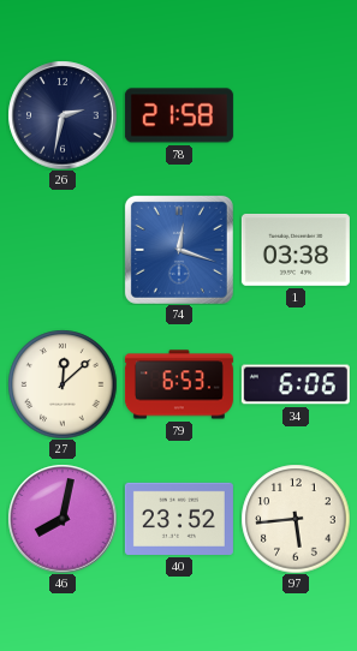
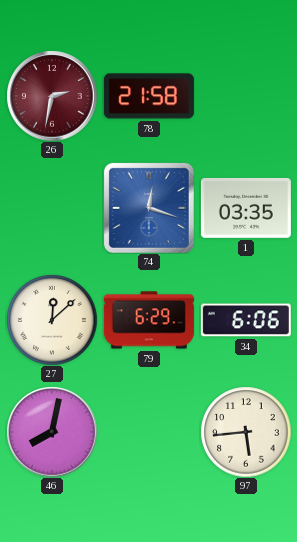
26 dial: navy -> burgundy
1: 03:38 -> 03:35
79: 6:53 -> 6:29
40: 23:52 -> none
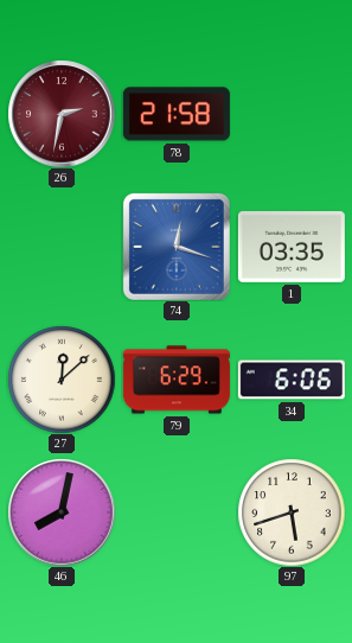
97: 5:44 -> 5:42
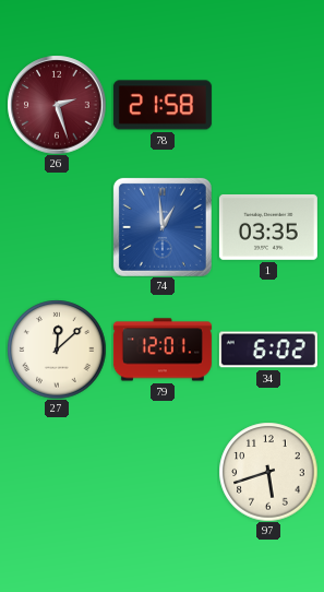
26: 2:32 -> 2:27
74: 12:18 -> 12:59
79: 6:29 -> 12:01
34: 6:06 -> 6:02
46: 8:02 -> none
